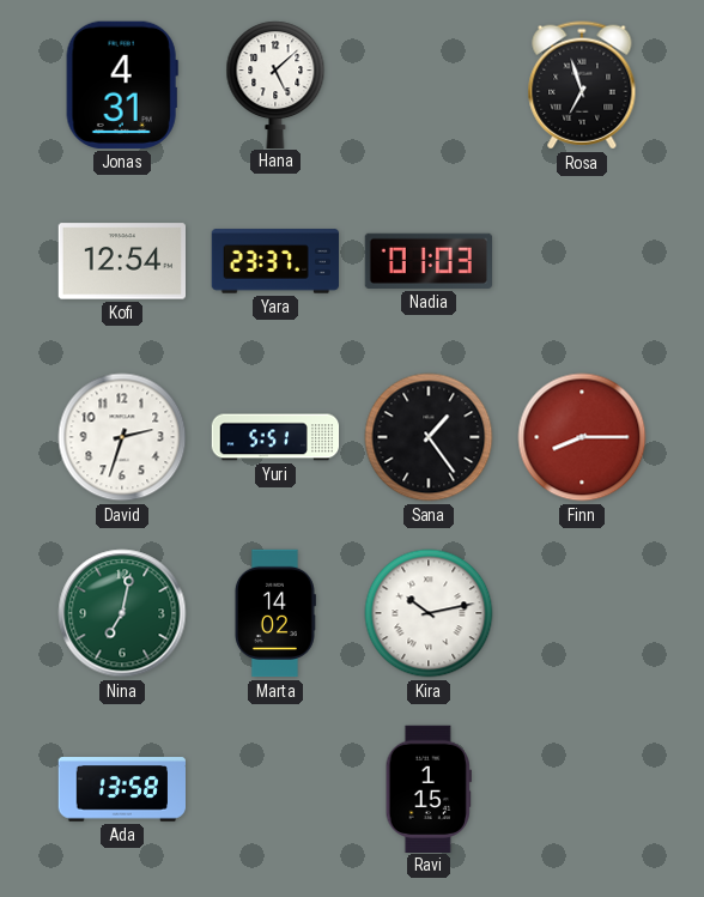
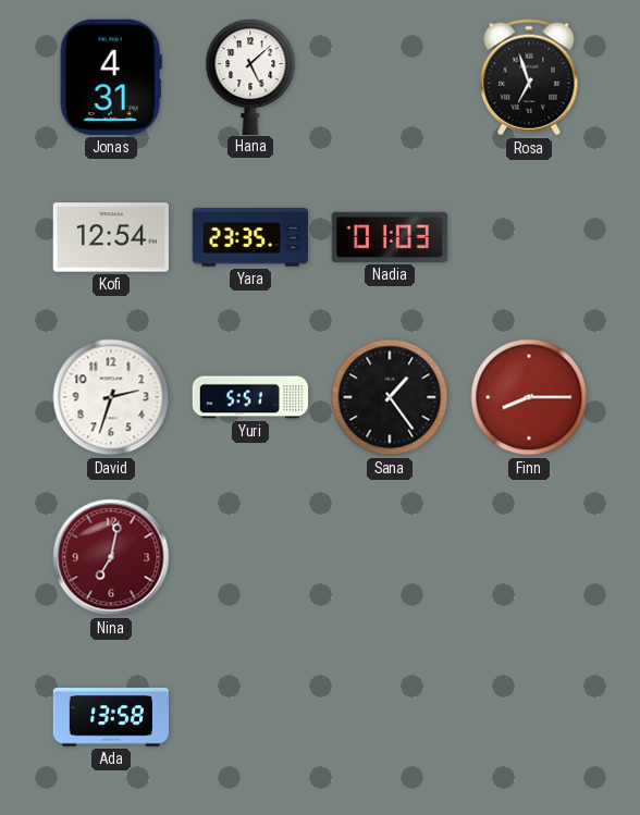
Yara: 23:37 -> 23:35
Nina dial: green -> burgundy
Marta: 14:02 -> none
Kira: 10:13 -> none
Ravi: 1:15 -> none
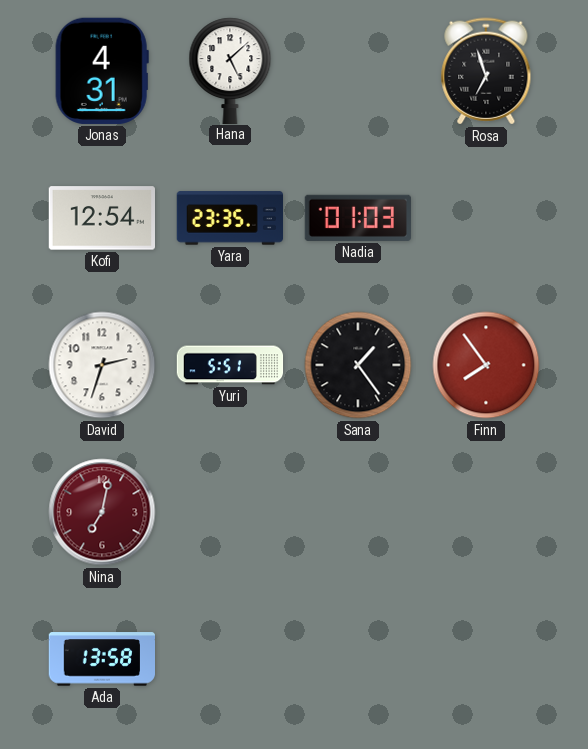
Finn: 8:15 -> 7:54
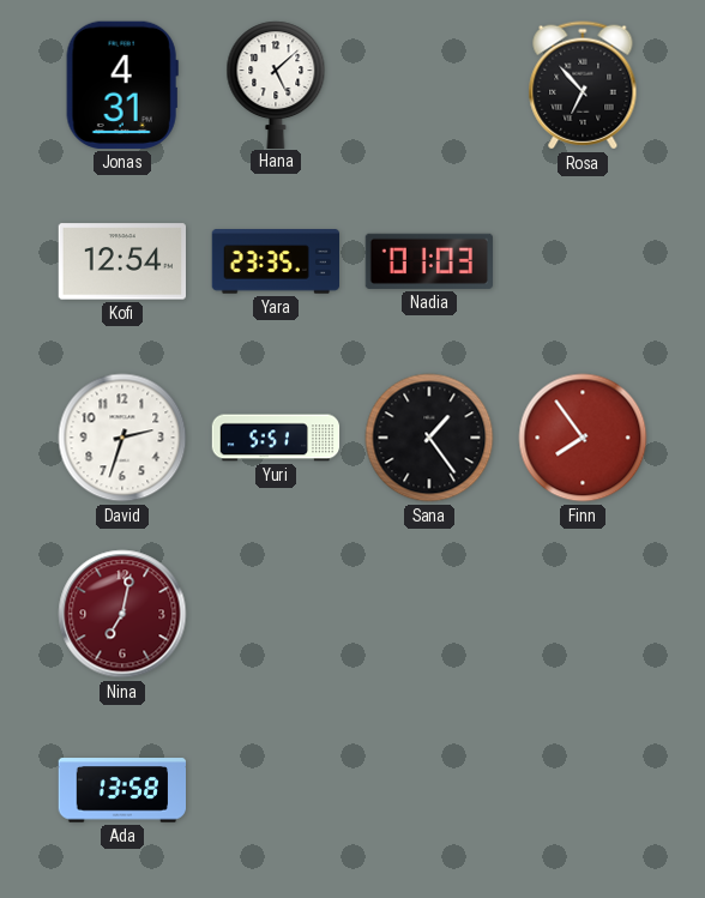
Rosa: 6:57 -> 6:53
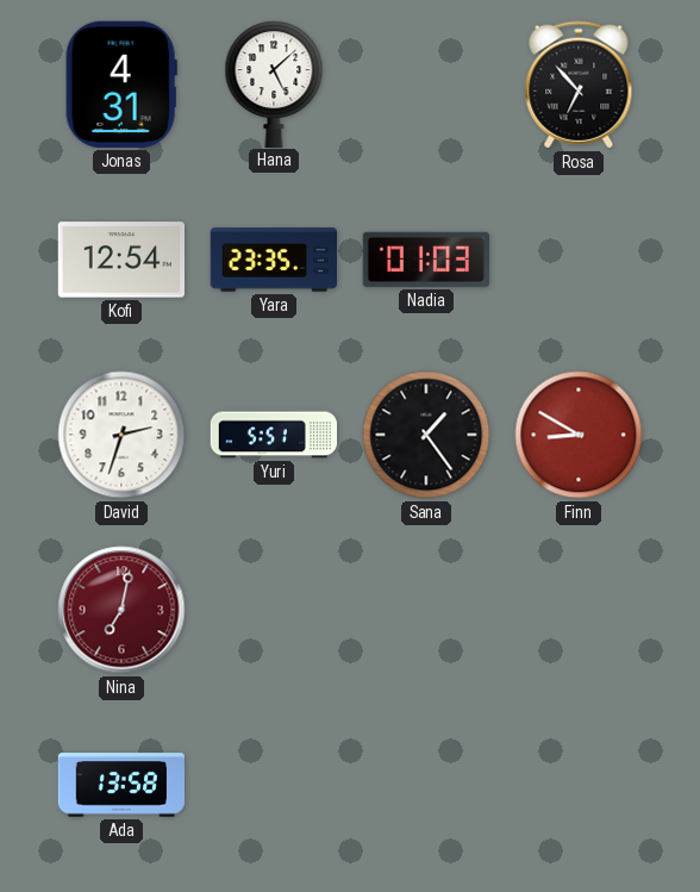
Finn: 7:54 -> 8:50
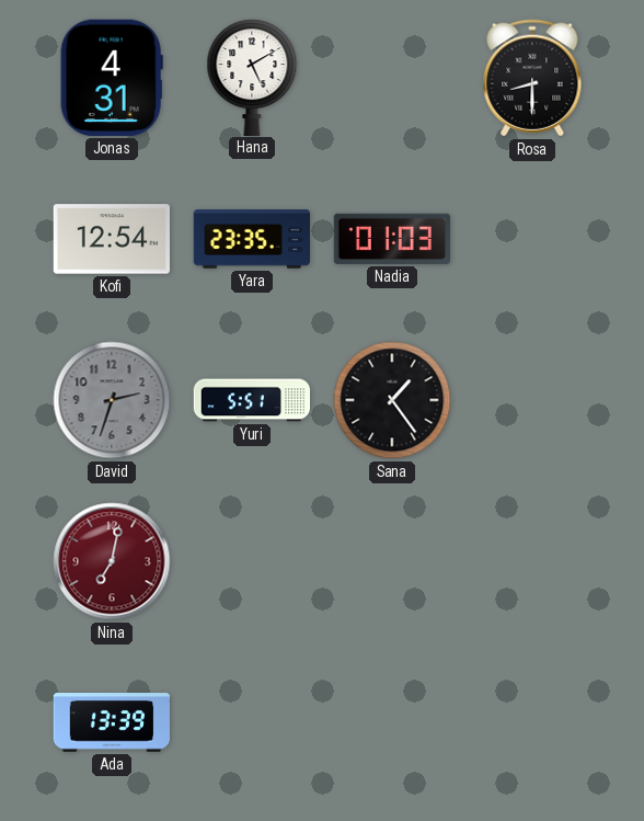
Hana: 5:08 -> 5:10
Rosa: 6:53 -> 8:30
David dial: white -> grey
Finn: 8:50 -> none
Ada: 13:58 -> 13:39
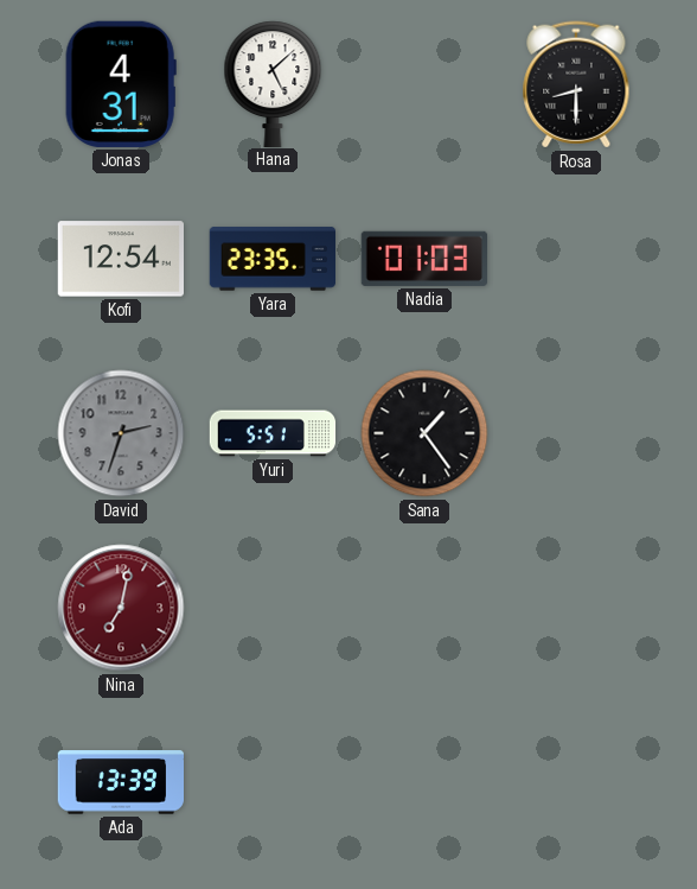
Hana: 5:10 -> 5:08
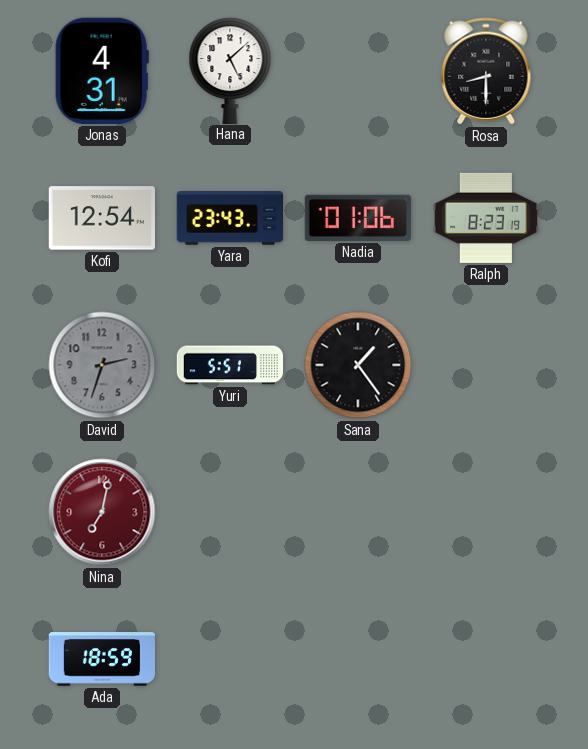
Yara: 23:35 -> 23:43
Nadia: 01:03 -> 01:06
Ralph: none -> 8:23
Ada: 13:39 -> 18:59
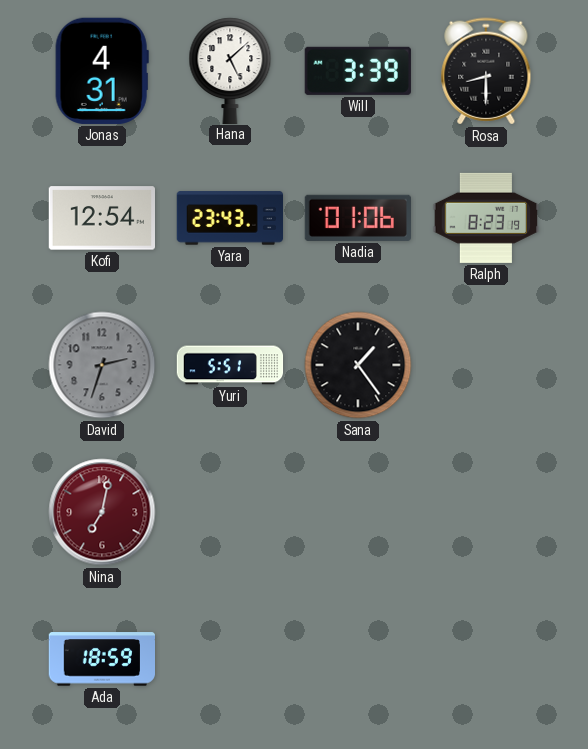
Will: none -> 3:39
